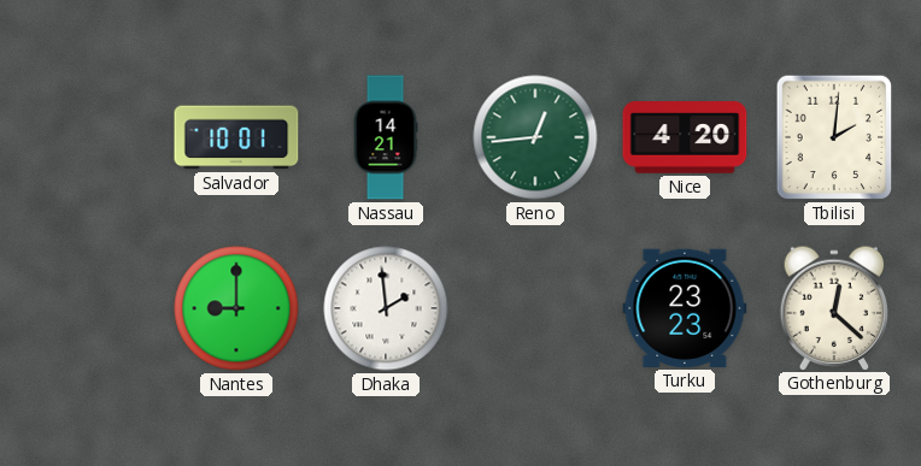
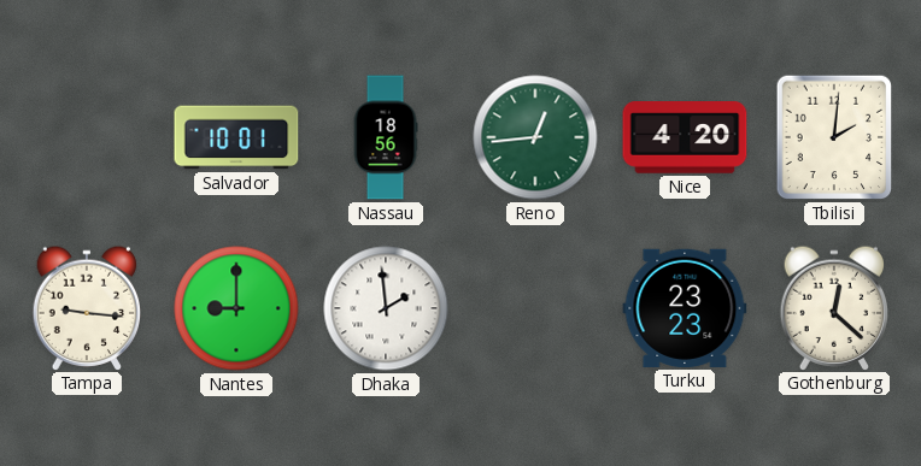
Nassau: 14:21 -> 18:56
Tampa: none -> 9:16
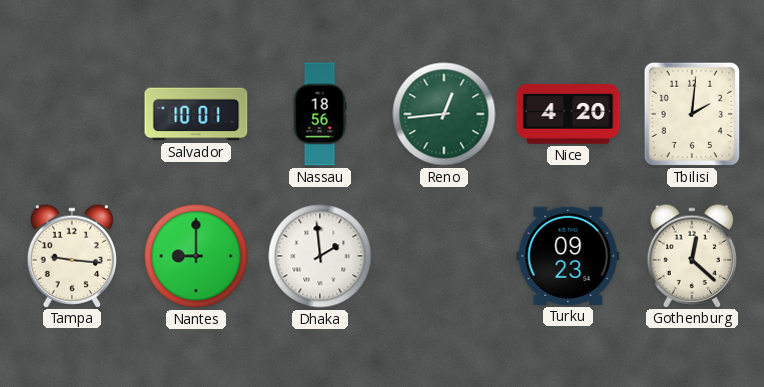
Turku: 23:23 -> 09:23
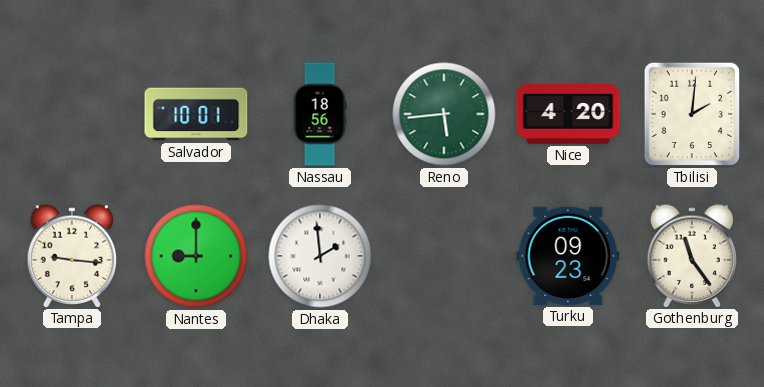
Reno: 12:44 -> 5:44
Gothenburg: 12:22 -> 11:24
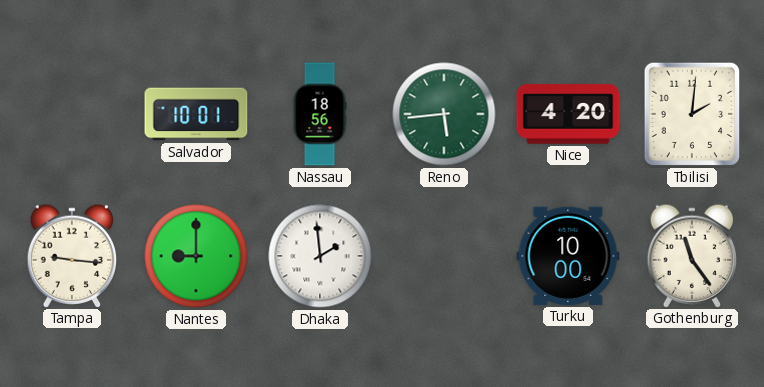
Turku: 09:23 -> 10:00
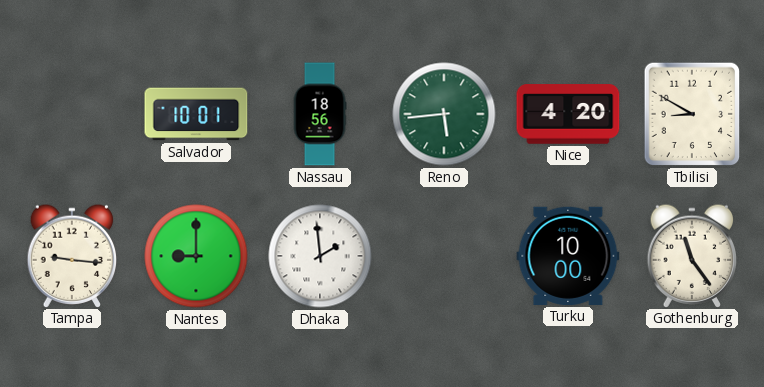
Tbilisi: 2:01 -> 8:50
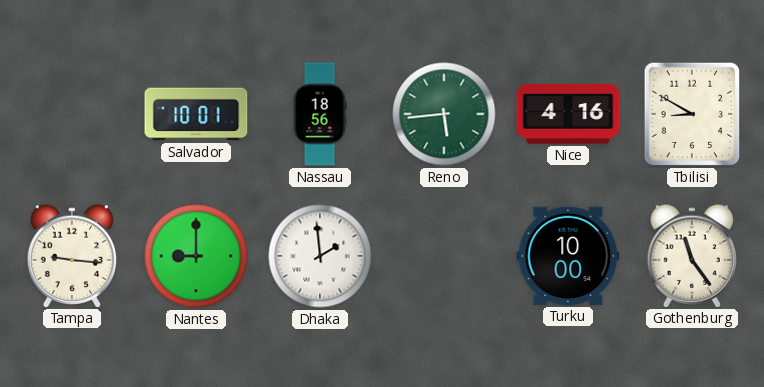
Nice: 4:20 -> 4:16
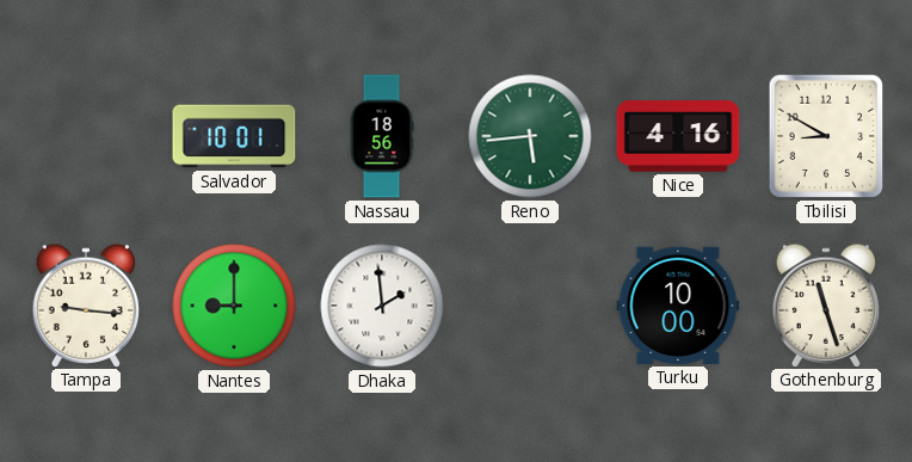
Gothenburg: 11:24 -> 11:27
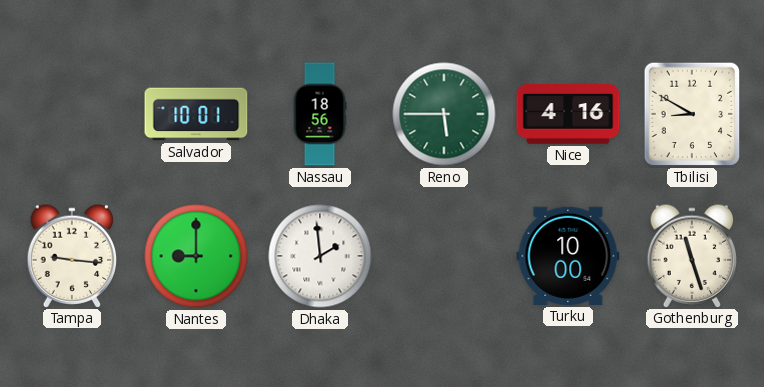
Reno: 5:44 -> 5:45
